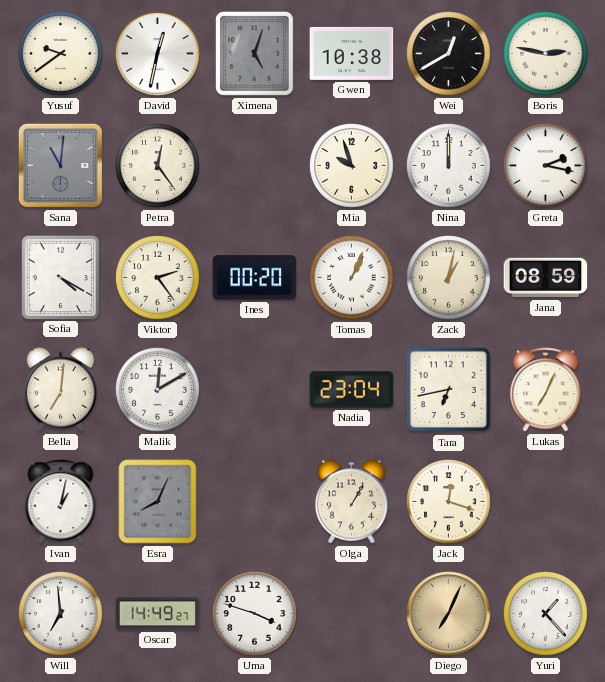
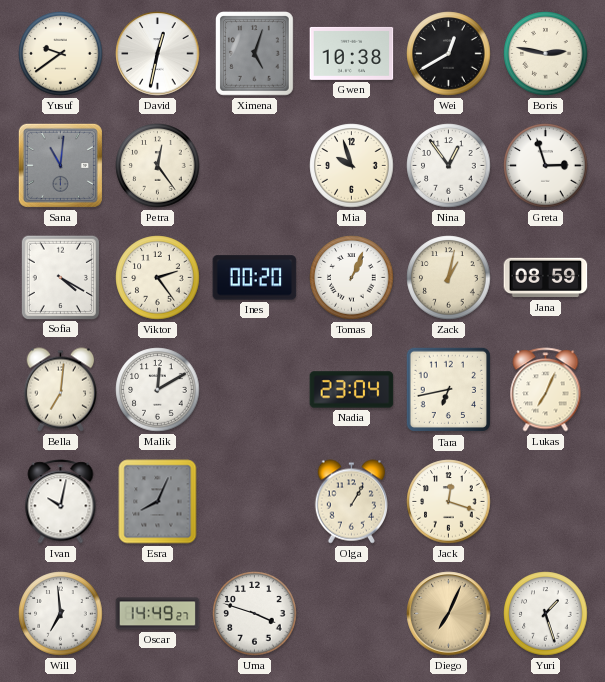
Nina: 12:00 -> 12:54
Greta: 2:17 -> 2:57
Ivan: 1:02 -> 10:02
Yuri: 1:23 -> 1:27
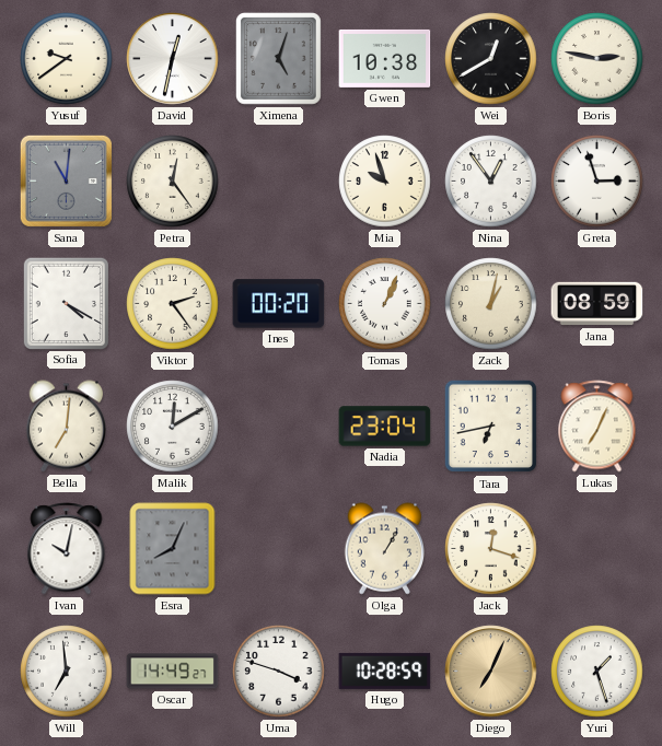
Hugo: none -> 10:28
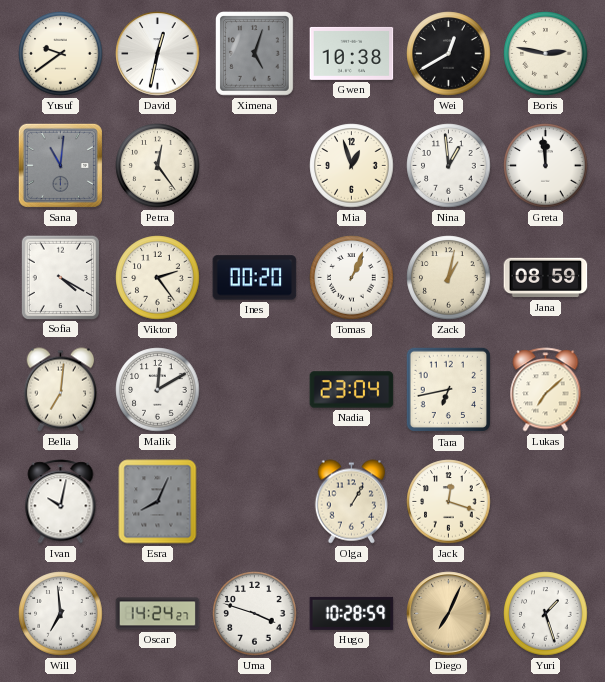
Mia: 9:57 -> 12:57
Nina: 12:54 -> 12:59
Greta: 2:57 -> 11:59
Lukas: 7:04 -> 7:08
Oscar: 14:49 -> 14:24
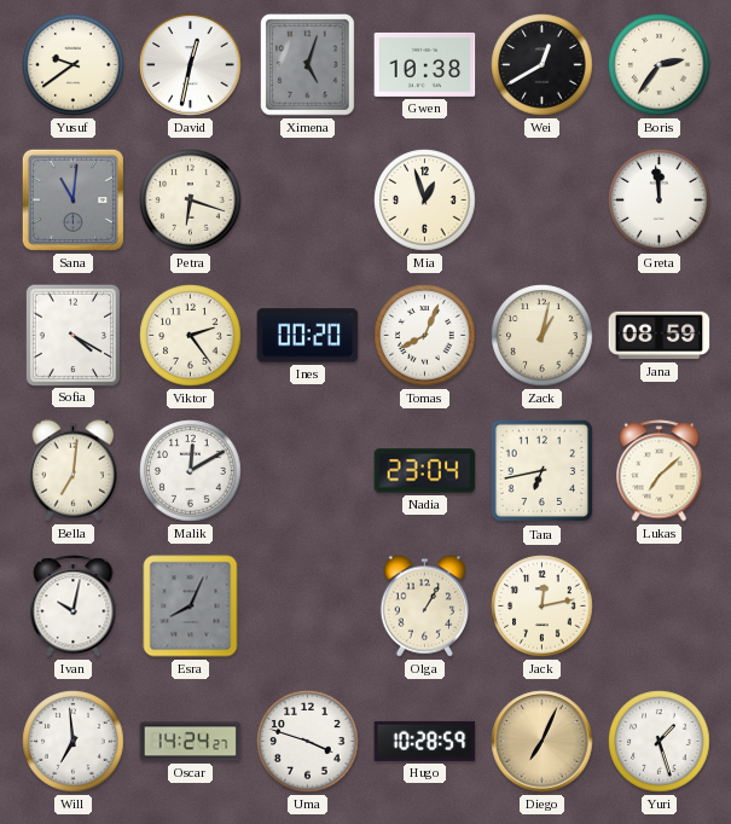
Boris: 2:47 -> 2:36
Petra: 12:24 -> 6:18
Nina: 12:59 -> none
Tomas: 1:04 -> 8:04
Jack: 12:18 -> 12:13
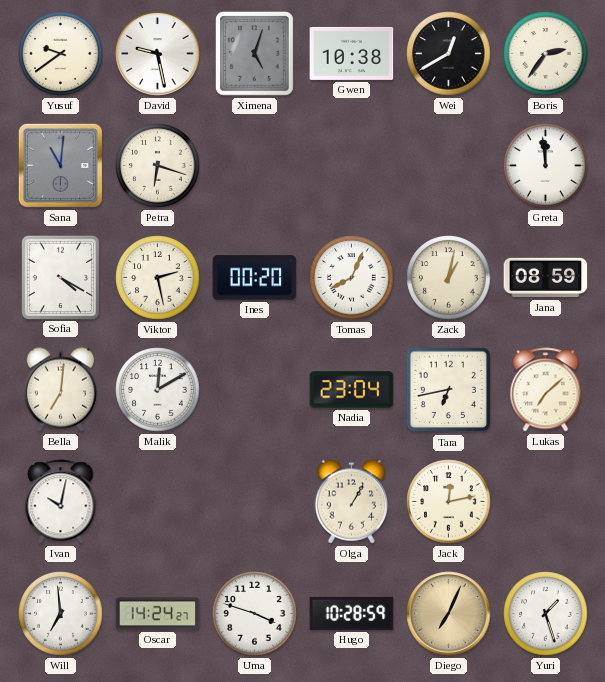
David: 12:32 -> 9:28
Mia: 12:57 -> none
Viktor: 2:24 -> 2:28
Esra: 8:04 -> none
